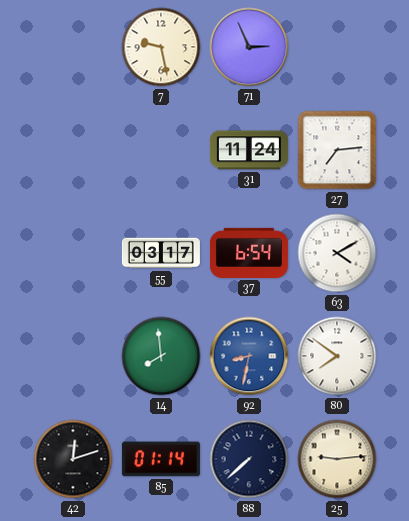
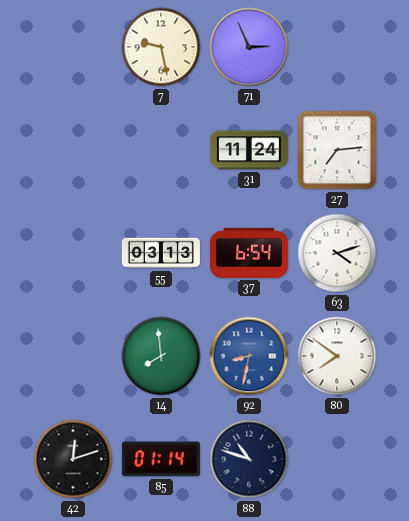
55: 03:17 -> 03:13
63: 4:10 -> 4:12
88: 7:38 -> 10:48
25: 9:14 -> none
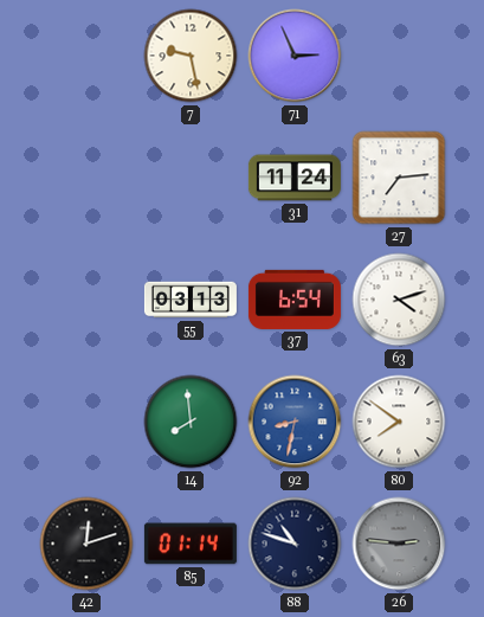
26: none -> 2:46
